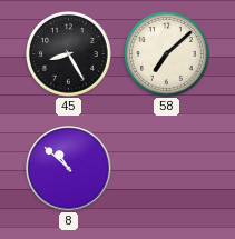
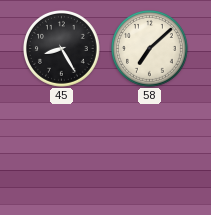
8: 10:52 -> none
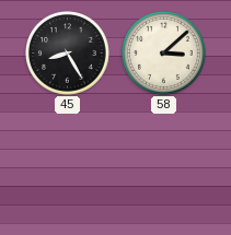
58: 7:08 -> 3:08
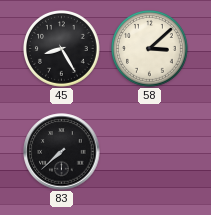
83: none -> 7:38
